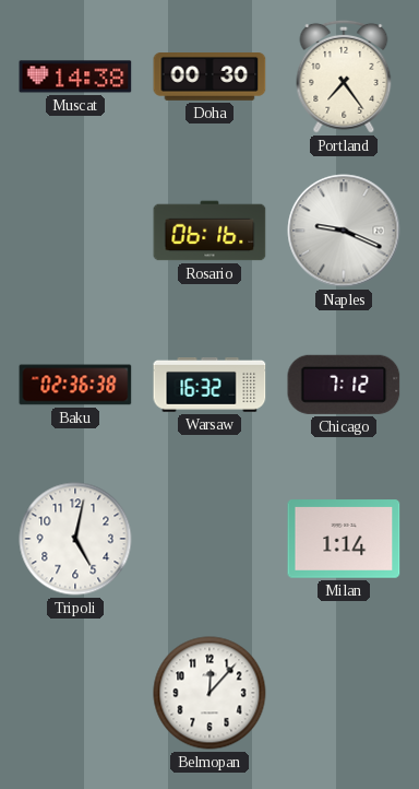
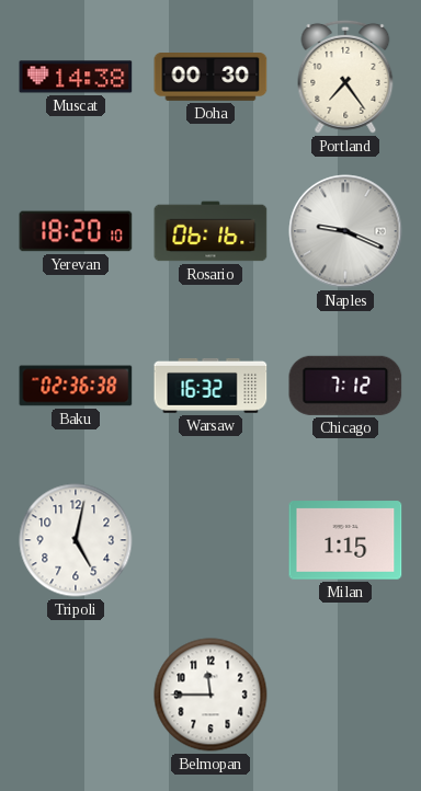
Yerevan: none -> 18:20
Milan: 1:14 -> 1:15
Belmopan: 12:07 -> 11:45
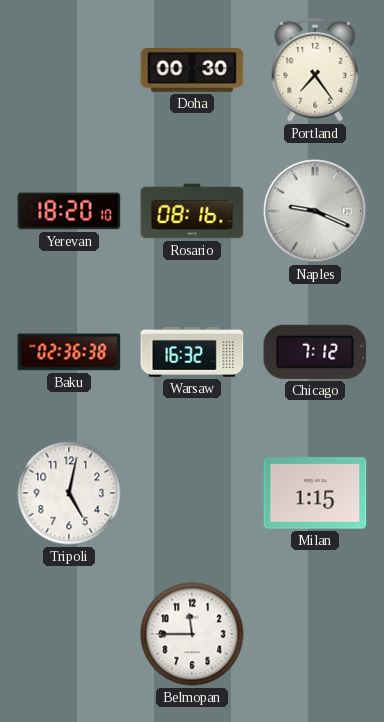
Muscat: 14:38 -> none
Rosario: 06:16 -> 08:16
